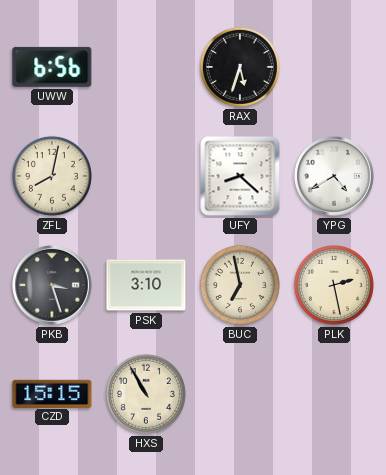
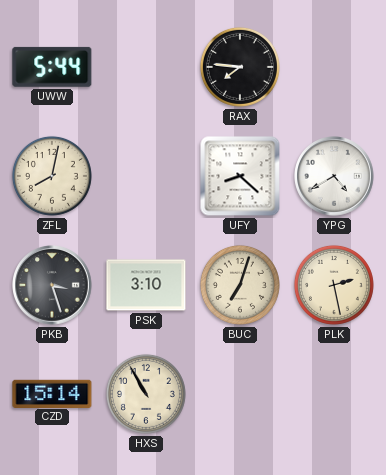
UWW: 6:56 -> 5:44
RAX: 5:33 -> 7:46
BUC: 6:58 -> 7:03
CZD: 15:15 -> 15:14
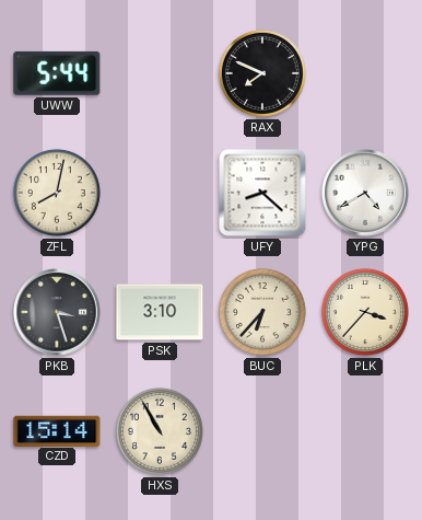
RAX: 7:46 -> 7:49
BUC: 7:03 -> 6:37
PLK: 2:28 -> 3:37
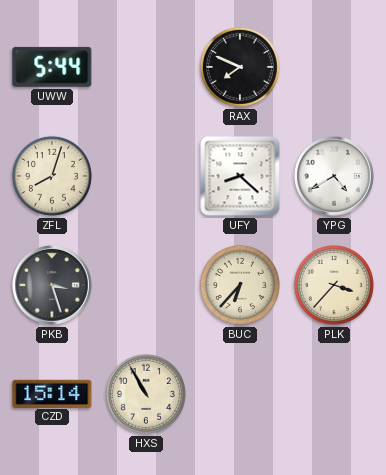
ZFL: 8:02 -> 8:03
PSK: 3:10 -> none
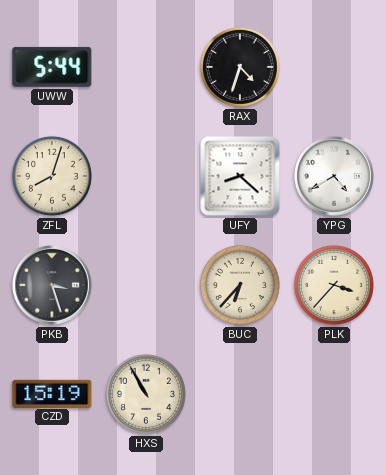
RAX: 7:49 -> 4:33
CZD: 15:14 -> 15:19
